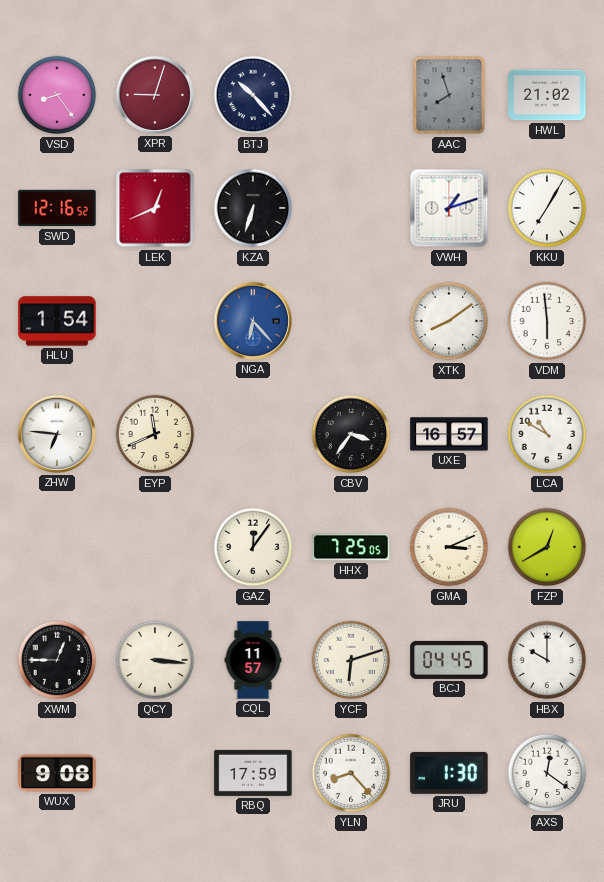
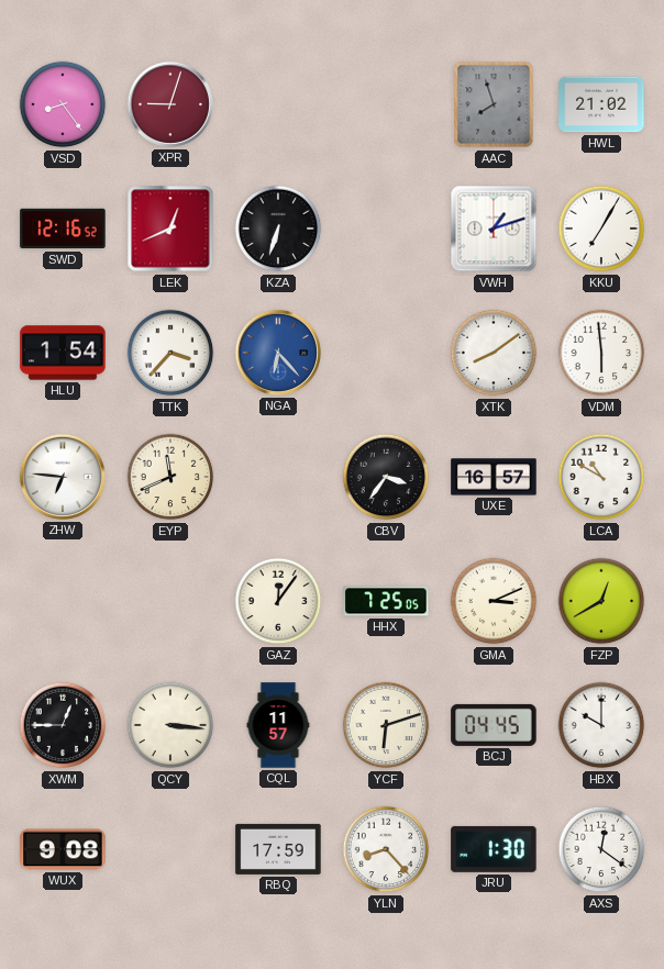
BTJ: 10:23 -> none
TTK: none -> 3:37
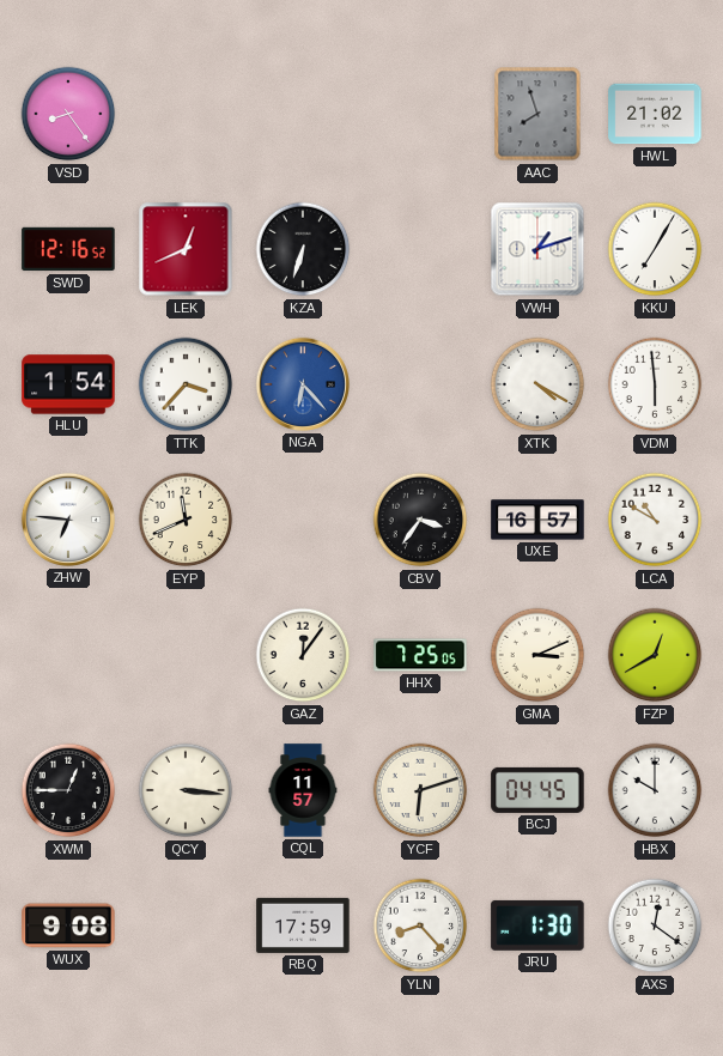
XPR: 9:03 -> none
XTK: 8:09 -> 4:20
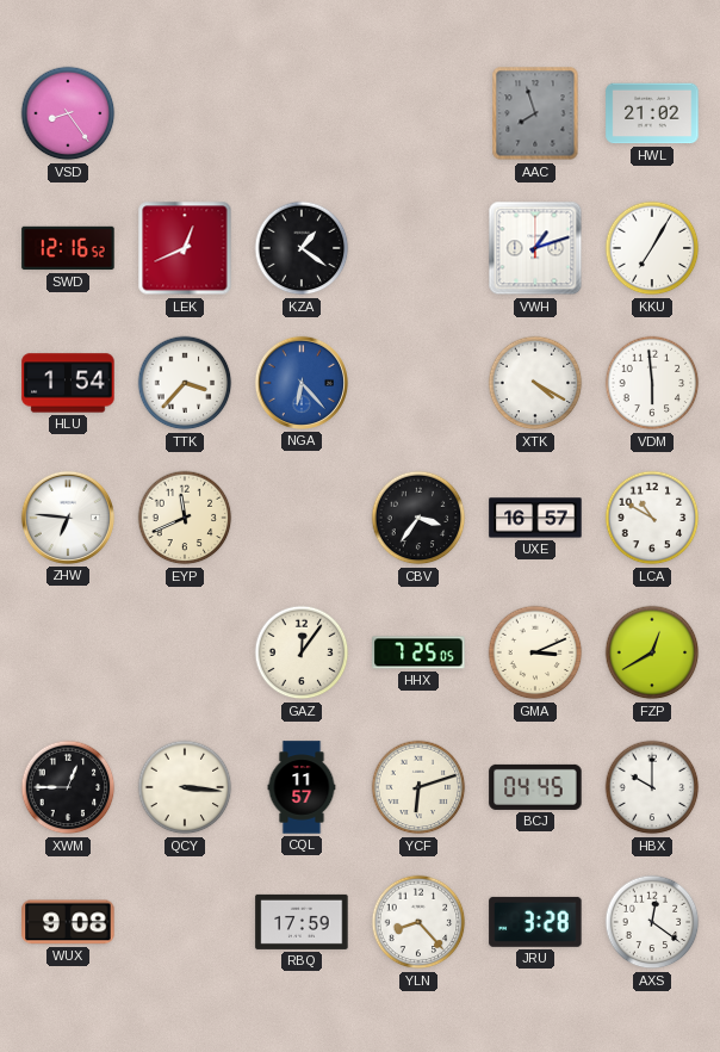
KZA: 6:33 -> 1:21
JRU: 1:30 -> 3:28
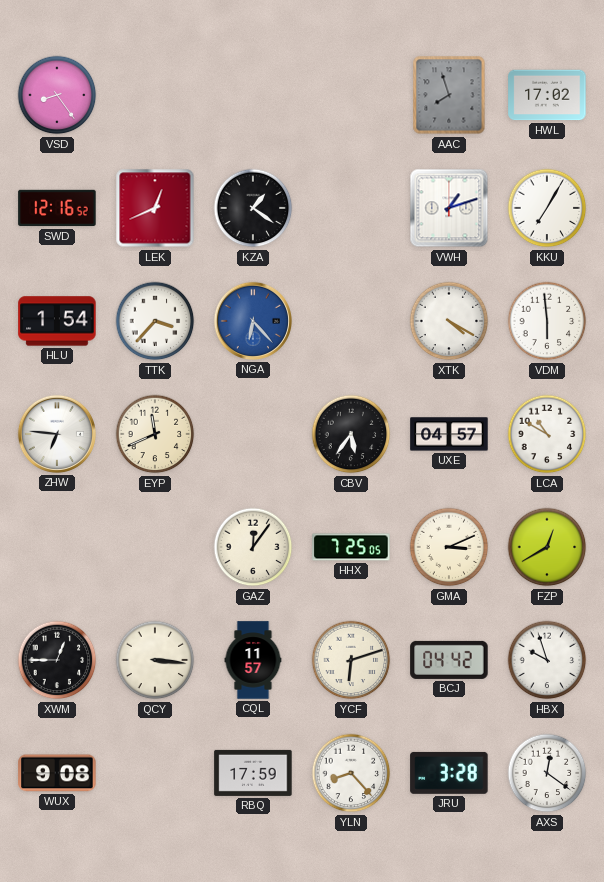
HWL: 21:02 -> 17:02
CBV: 3:36 -> 5:36
UXE: 16:57 -> 04:57
BCJ: 04:45 -> 04:42
HBX: 10:00 -> 9:57
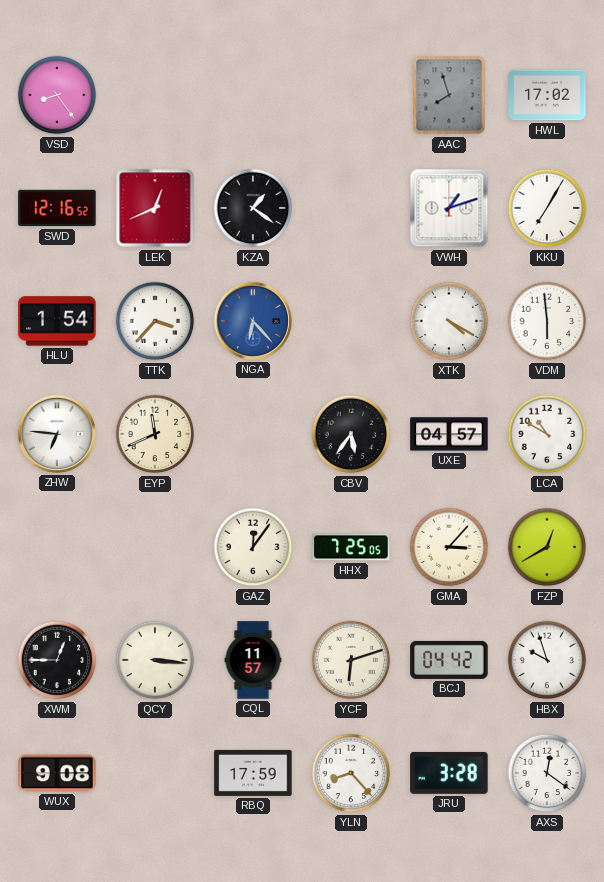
GMA: 3:11 -> 3:07
